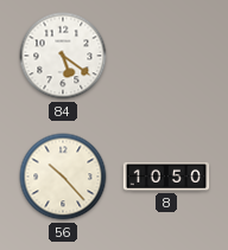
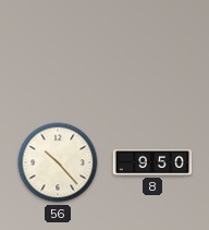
84: 5:21 -> none
8: 10:50 -> 9:50
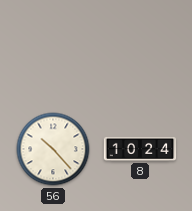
8: 9:50 -> 10:24
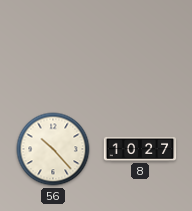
8: 10:24 -> 10:27
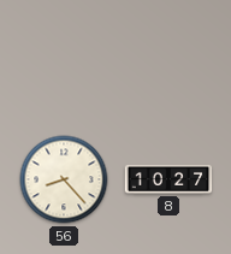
56: 10:23 -> 8:23
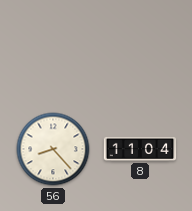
8: 10:27 -> 11:04
